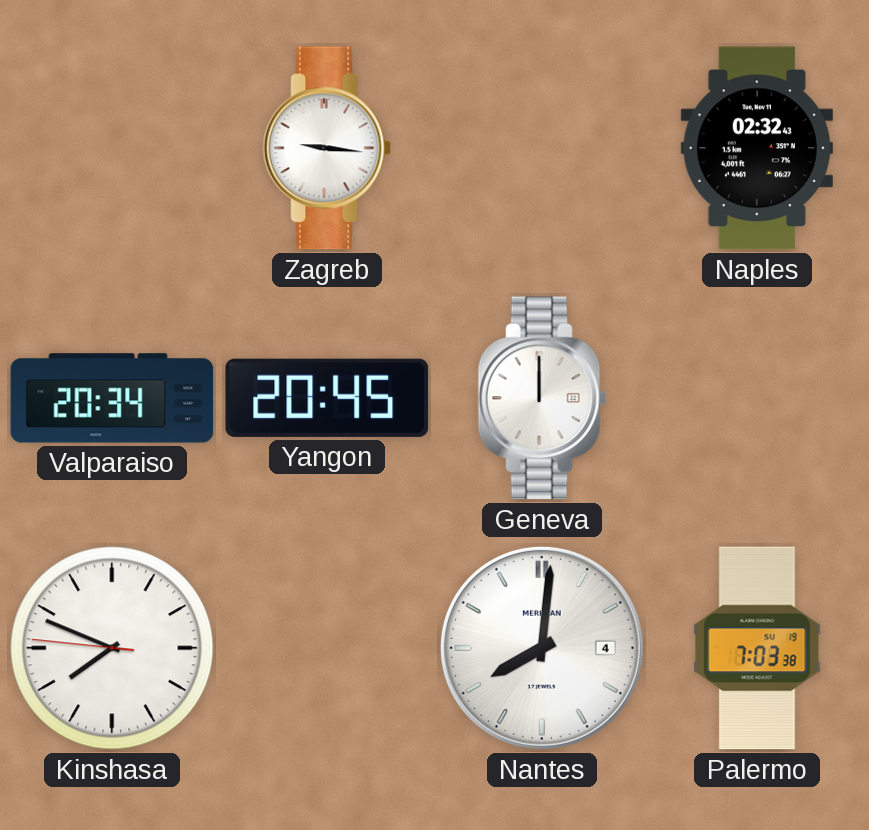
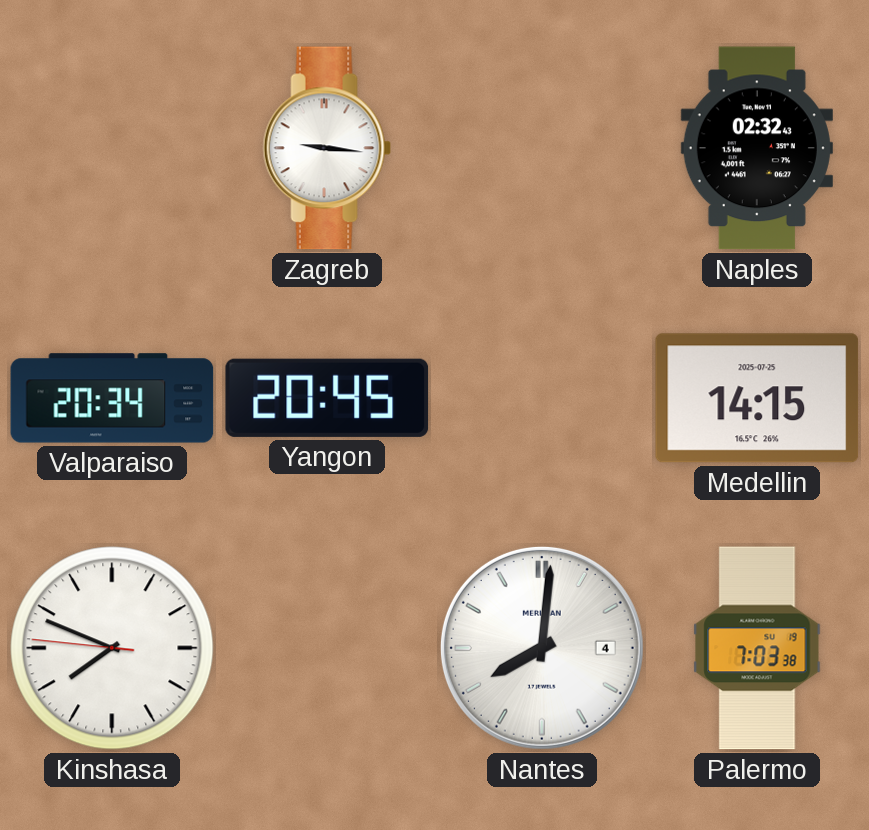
Geneva: 12:00 -> none
Medellin: none -> 14:15
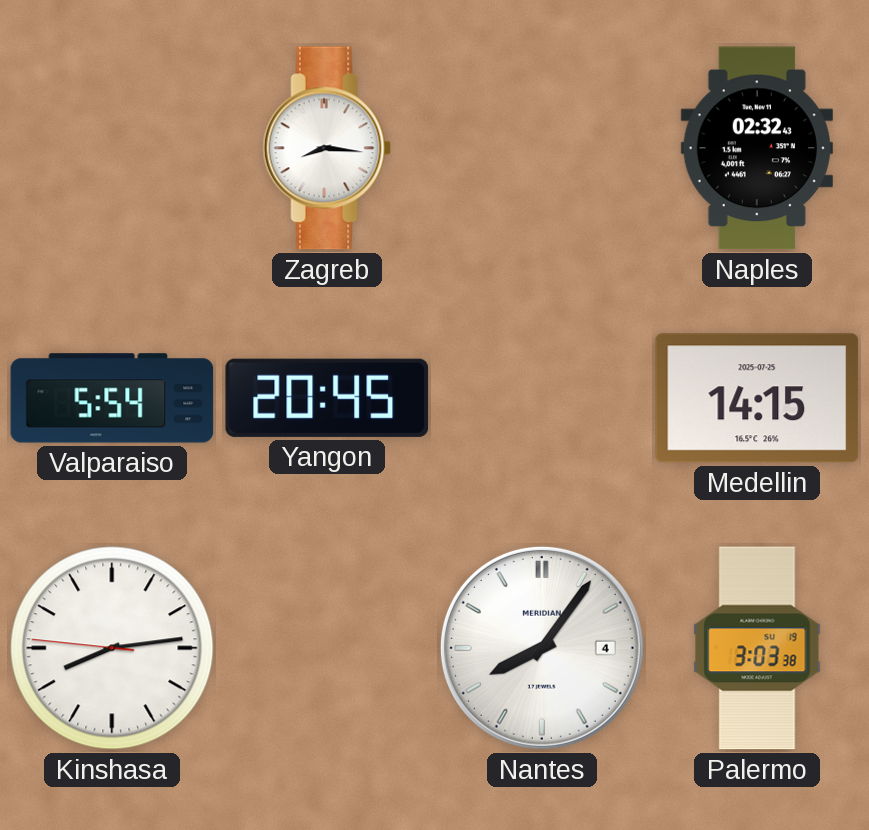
Zagreb: 9:16 -> 8:16
Valparaiso: 20:34 -> 5:54
Kinshasa: 7:48 -> 8:13
Nantes: 8:01 -> 8:06
Palermo: 7:03 -> 3:03
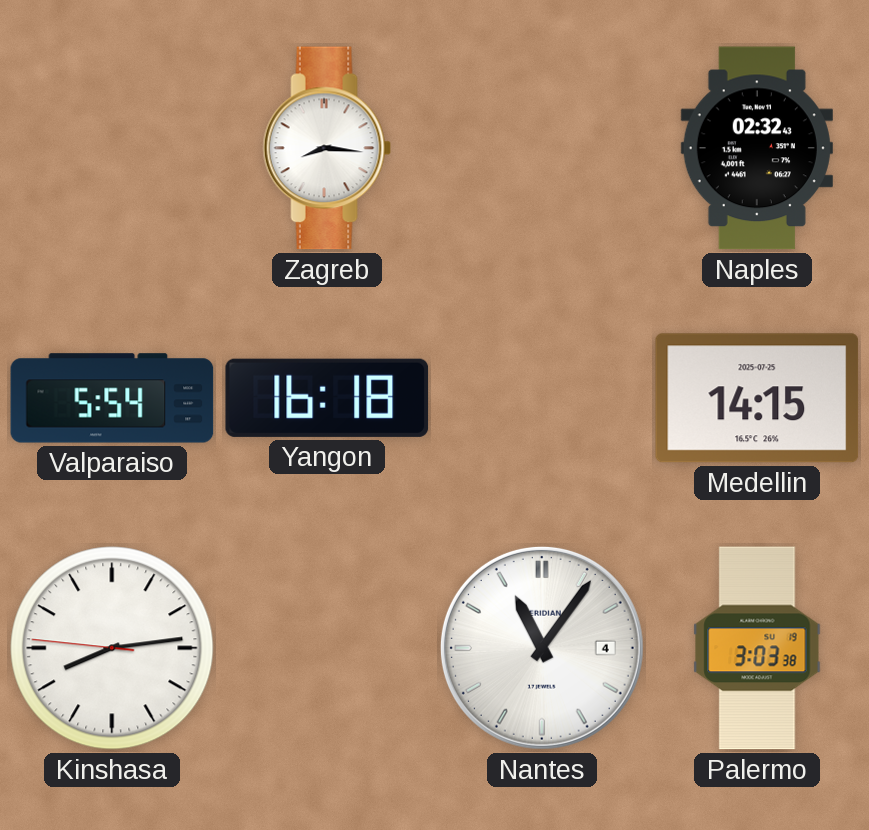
Yangon: 20:45 -> 16:18
Nantes: 8:06 -> 11:06
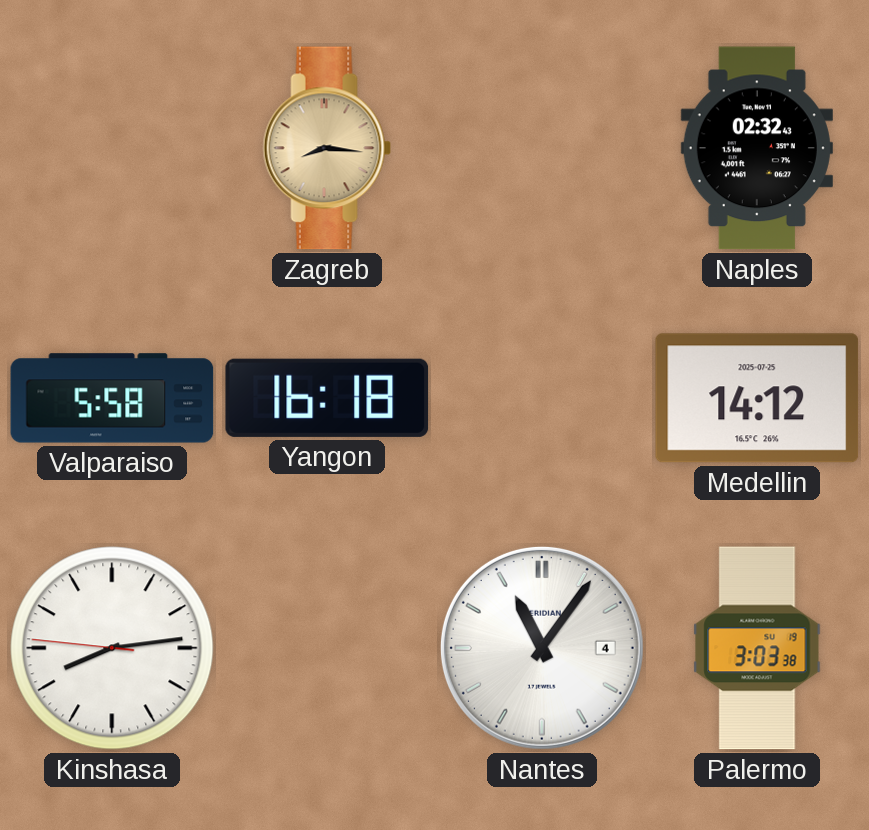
Zagreb dial: white -> champagne
Valparaiso: 5:54 -> 5:58
Medellin: 14:15 -> 14:12
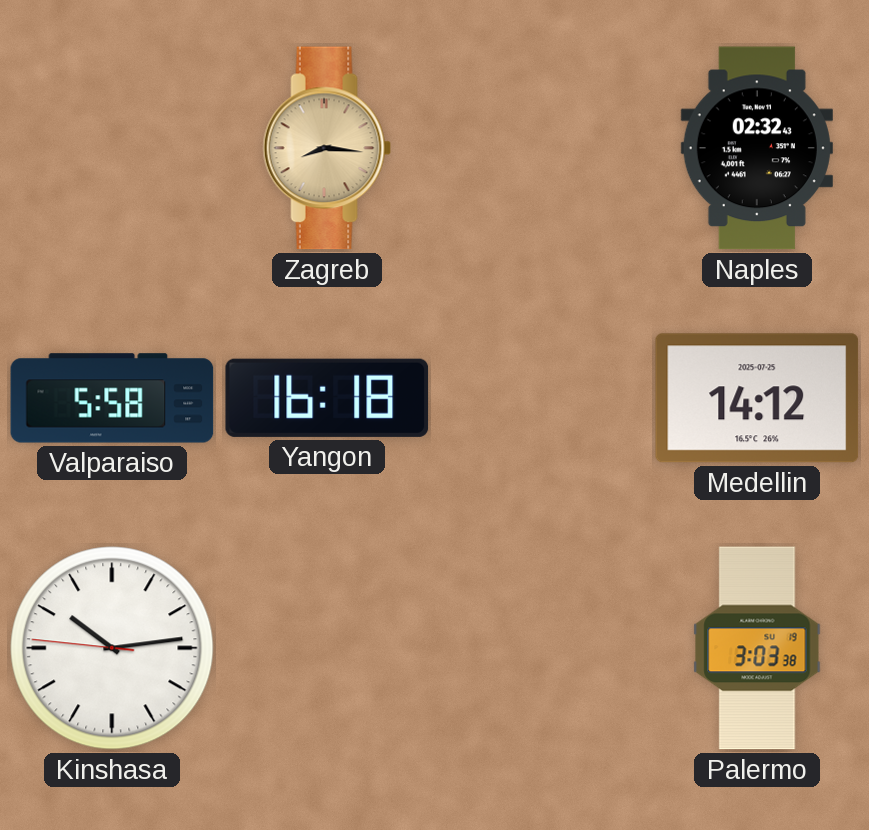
Kinshasa: 8:13 -> 10:13
Nantes: 11:06 -> none
